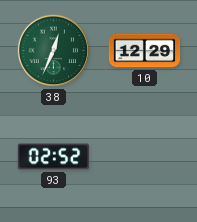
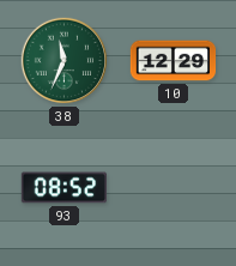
38: 12:34 -> 11:34
93: 02:52 -> 08:52
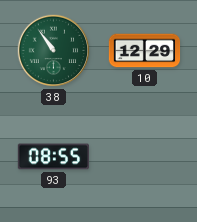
38: 11:34 -> 10:54
93: 08:52 -> 08:55
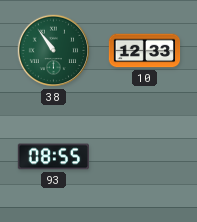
10: 12:29 -> 12:33
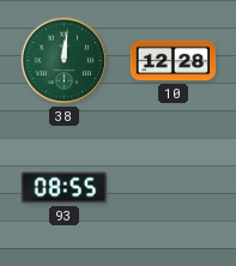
38: 10:54 -> 12:01
10: 12:33 -> 12:28
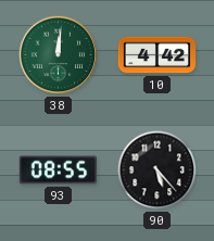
10: 12:28 -> 4:42
90: none -> 5:23
